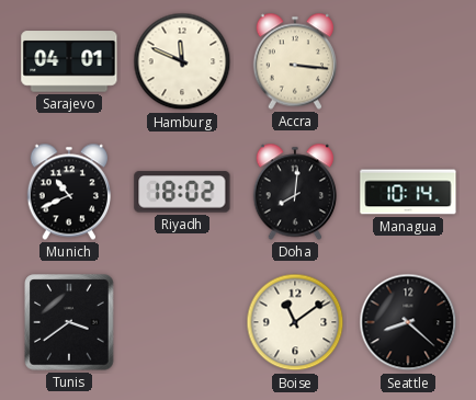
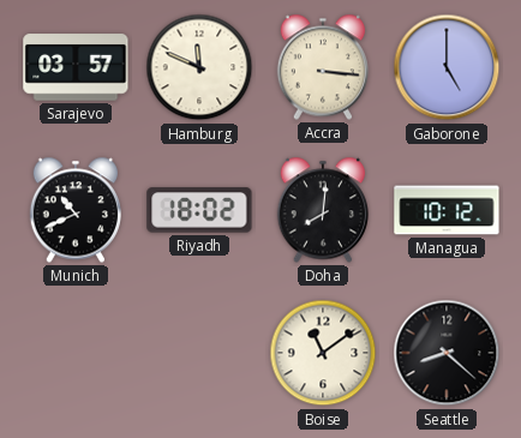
Sarajevo: 04:01 -> 03:57
Gaborone: none -> 5:00
Managua: 10:14 -> 10:12
Tunis: 3:39 -> none
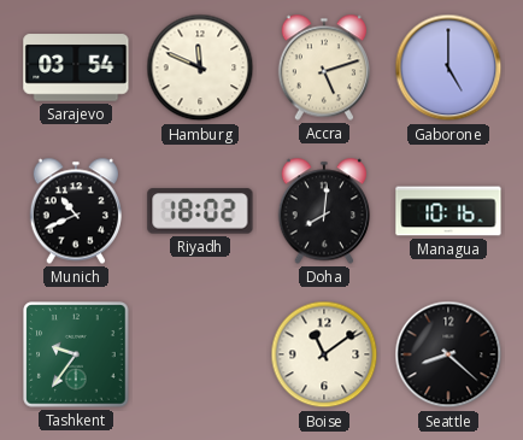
Sarajevo: 03:57 -> 03:54
Accra: 3:16 -> 5:12
Managua: 10:12 -> 10:16
Tashkent: none -> 9:36
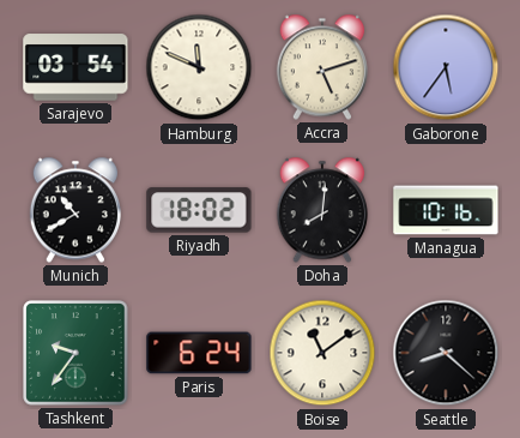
Gaborone: 5:00 -> 5:36
Munich: 10:41 -> 10:40
Paris: none -> 6:24
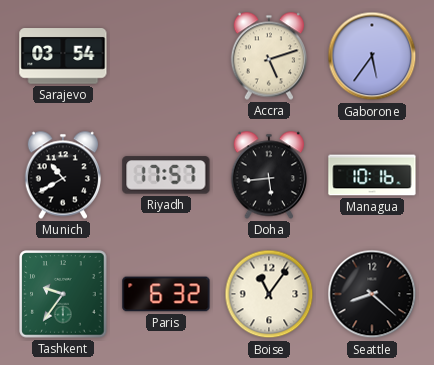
Hamburg: 11:49 -> none
Riyadh: 18:02 -> 17:57
Doha: 8:01 -> 5:44
Paris: 6:24 -> 6:32
Boise: 11:09 -> 11:06
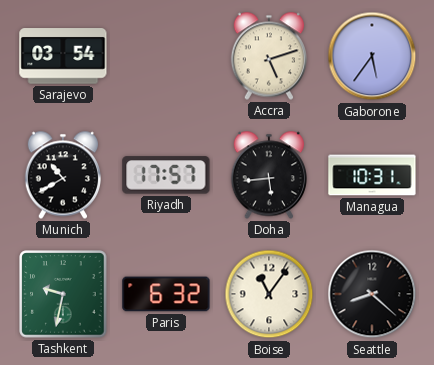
Managua: 10:16 -> 10:31
Tashkent: 9:36 -> 9:32
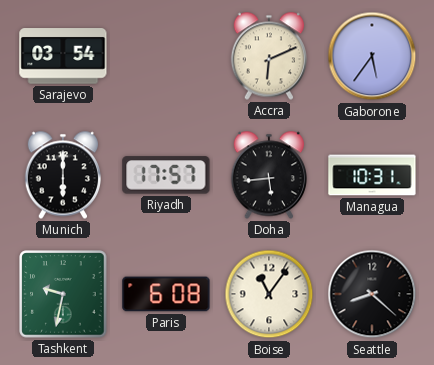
Accra: 5:12 -> 6:11
Munich: 10:40 -> 6:00
Paris: 6:32 -> 6:08
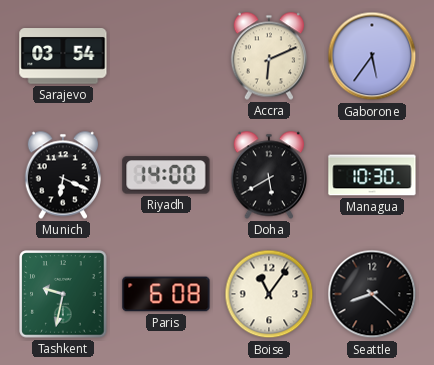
Munich: 6:00 -> 6:19
Riyadh: 17:57 -> 14:00
Doha: 5:44 -> 5:40
Managua: 10:31 -> 10:30
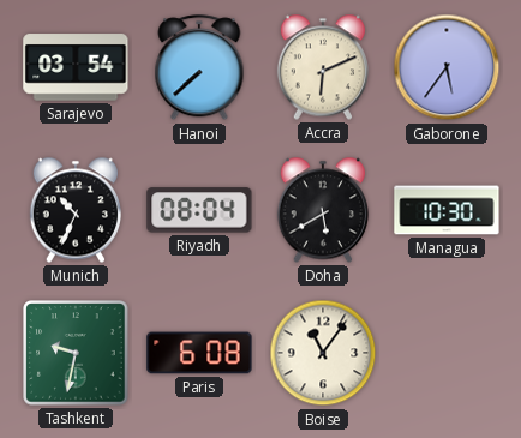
Hanoi: none -> 7:38
Munich: 6:19 -> 10:34
Riyadh: 14:00 -> 08:04
Seattle: 8:22 -> none
